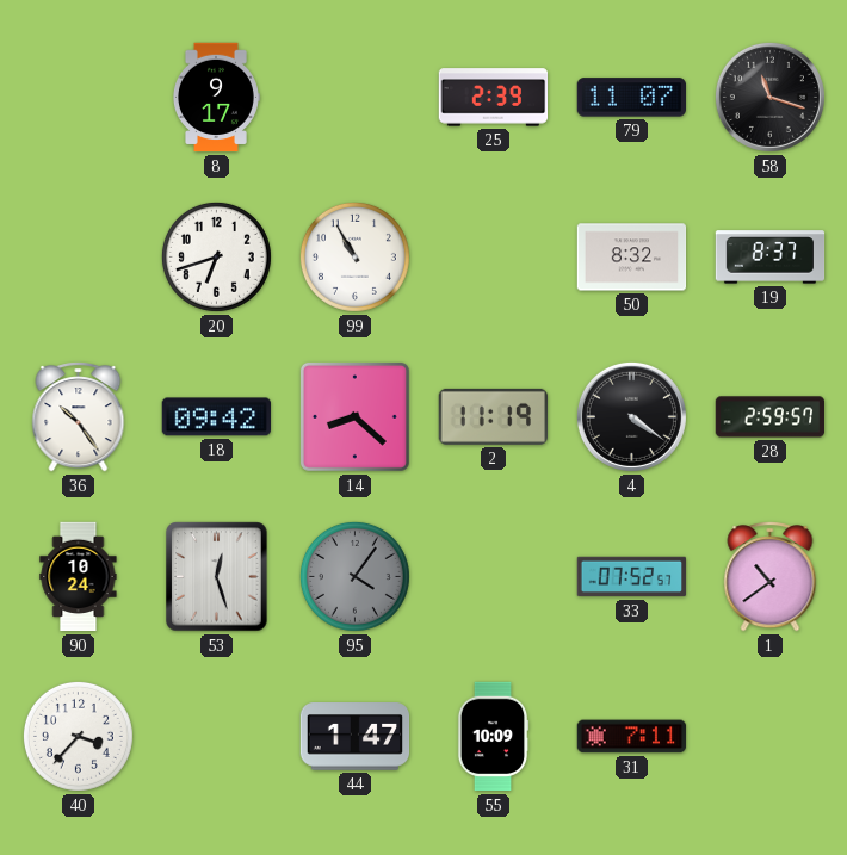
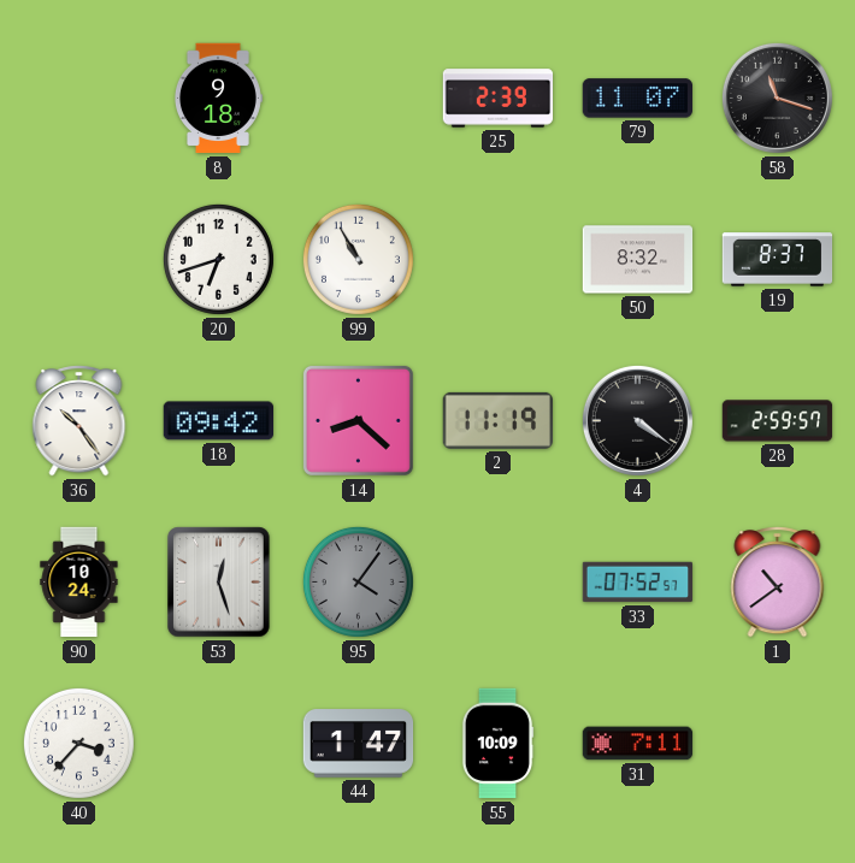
8: 9:17 -> 9:18
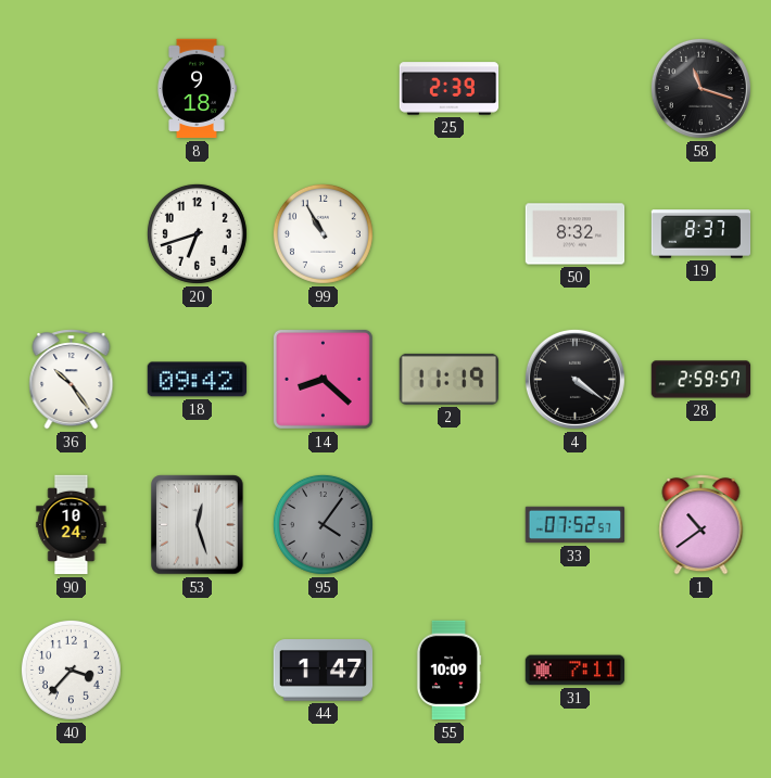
79: 11:07 -> none
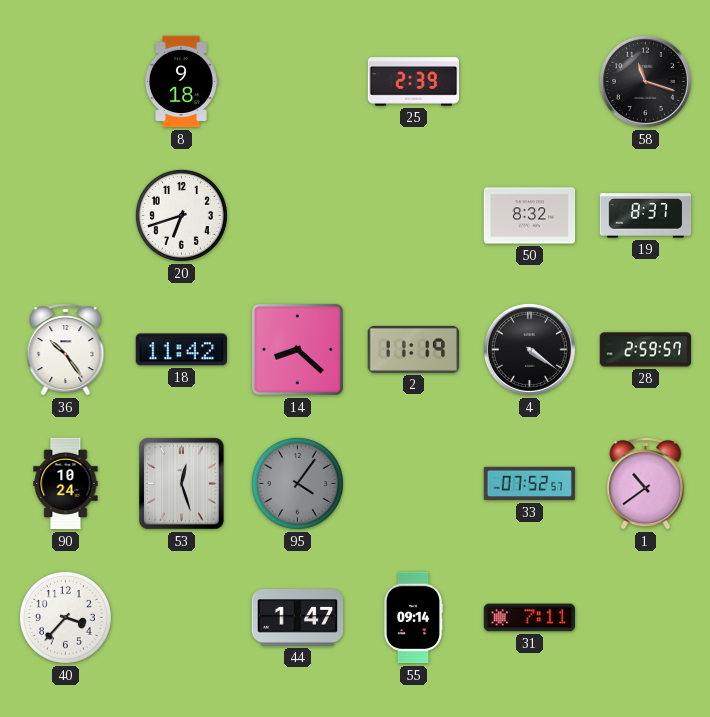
99: 10:55 -> none
18: 09:42 -> 11:42
55: 10:09 -> 09:14
